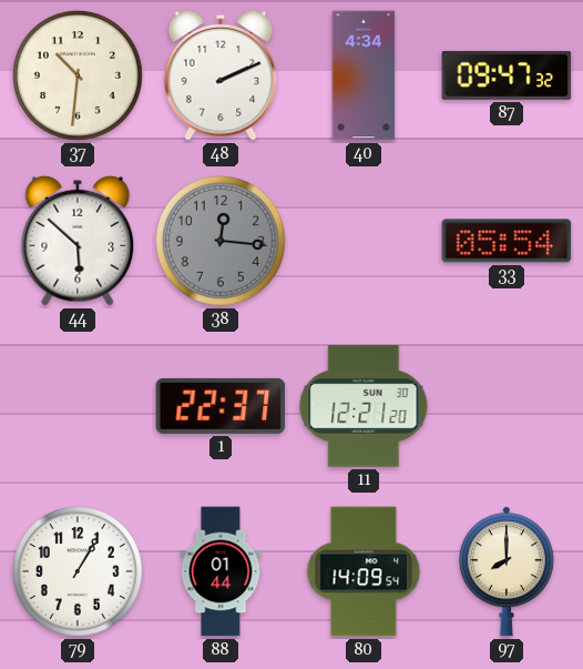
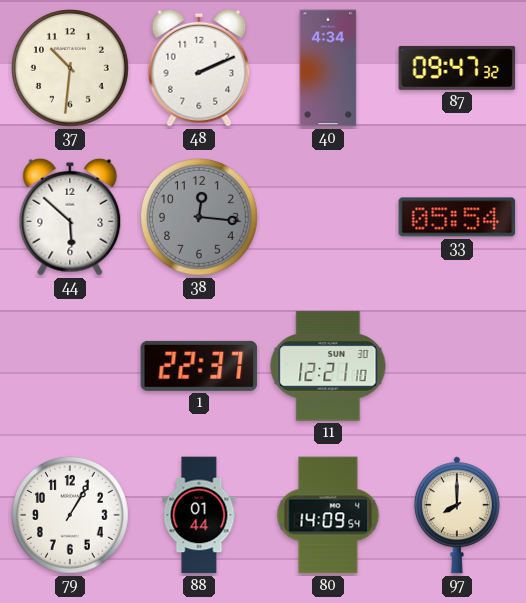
11: 12:21:20 -> 12:21:10
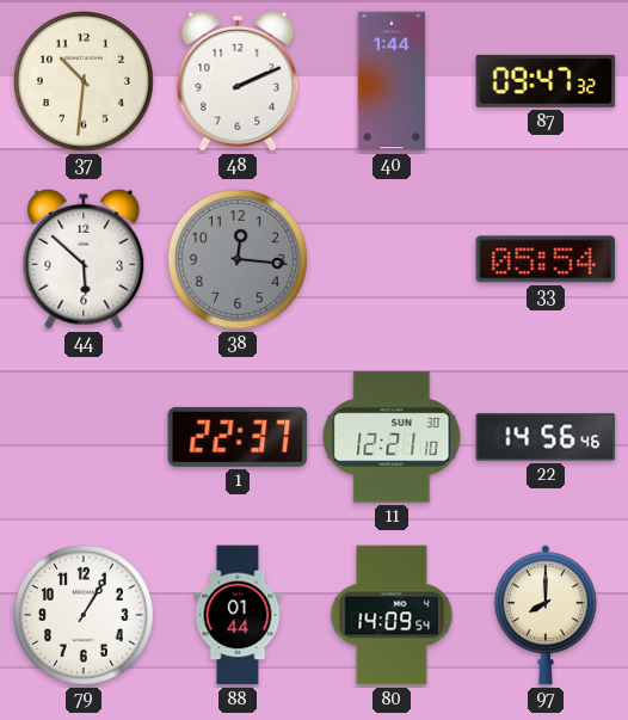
40: 4:34 -> 1:44
22: none -> 14:56
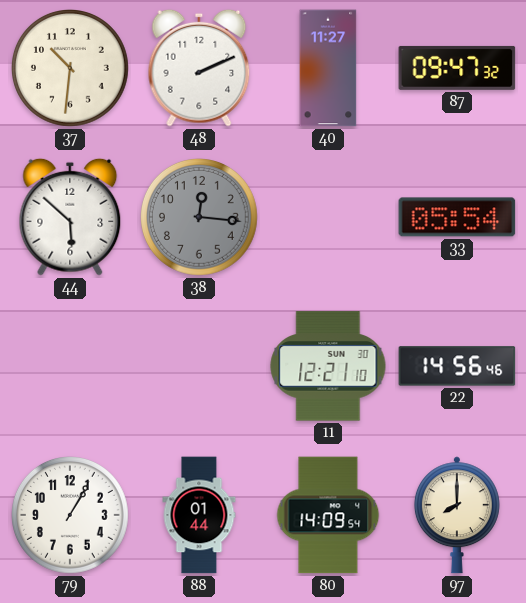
40: 1:44 -> 11:27
1: 22:37 -> none
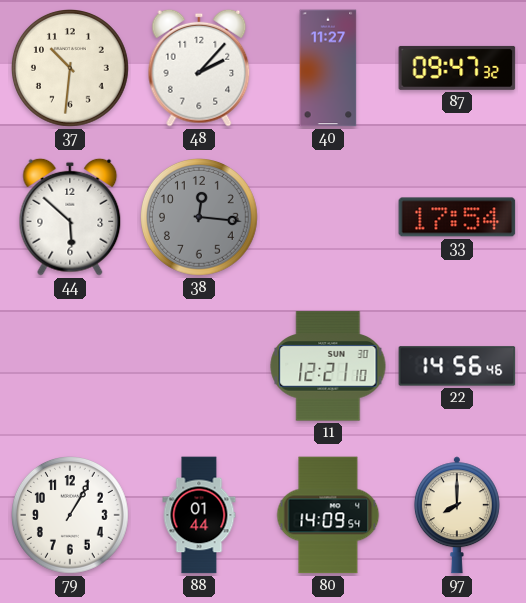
48: 2:11 -> 2:07
33: 05:54 -> 17:54
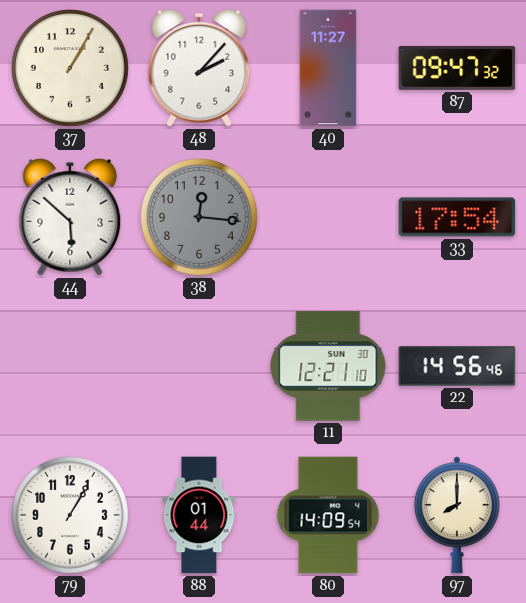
37: 10:31 -> 1:05
